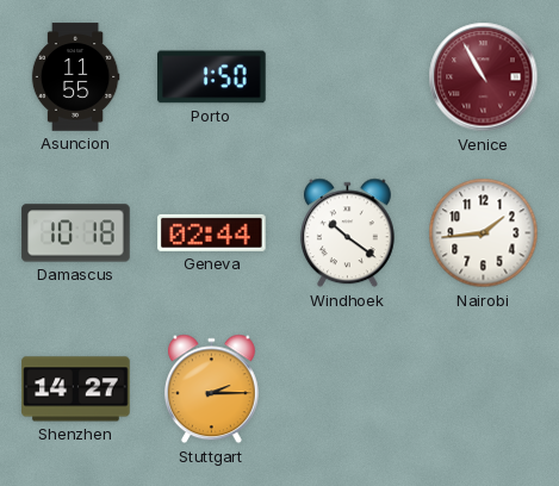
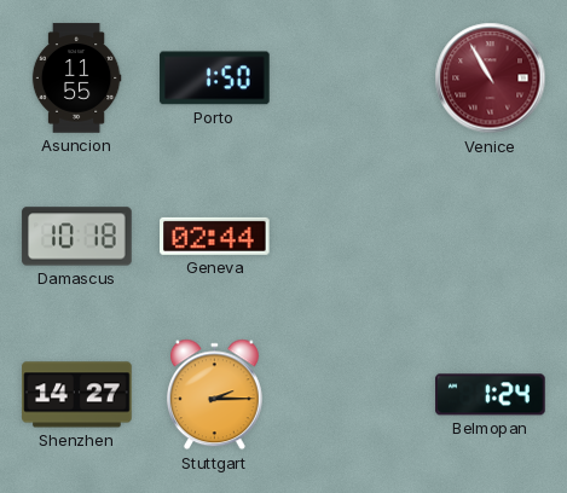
Windhoek: 10:21 -> none
Nairobi: 1:44 -> none
Belmopan: none -> 1:24
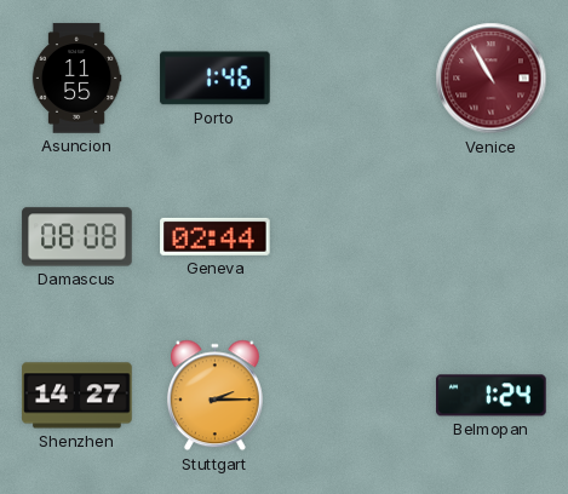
Porto: 1:50 -> 1:46
Damascus: 10:18 -> 08:08
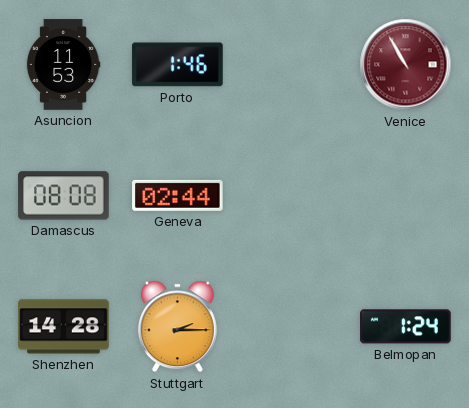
Asuncion: 11:55 -> 11:53
Shenzhen: 14:27 -> 14:28
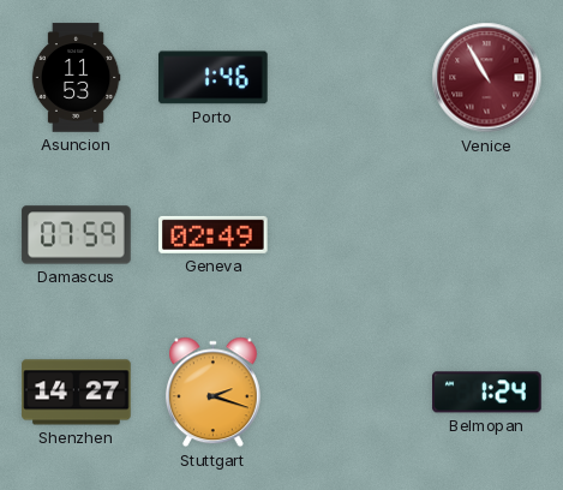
Damascus: 08:08 -> 07:59
Geneva: 02:44 -> 02:49
Shenzhen: 14:28 -> 14:27
Stuttgart: 2:15 -> 2:18
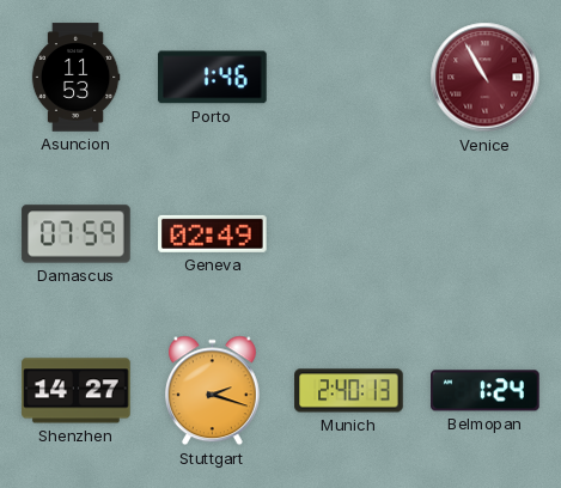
Munich: none -> 2:40
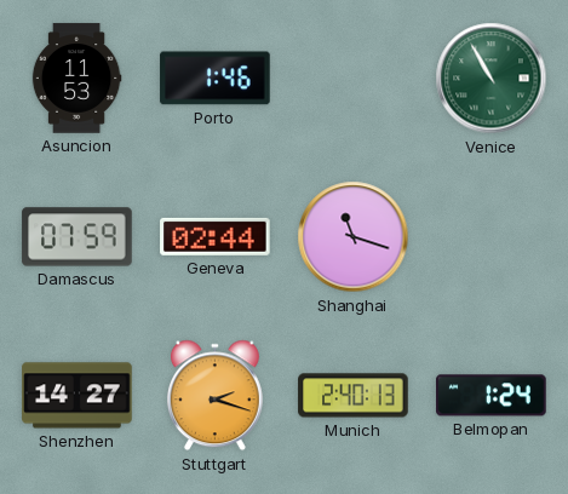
Venice dial: burgundy -> green
Geneva: 02:49 -> 02:44
Shanghai: none -> 11:18
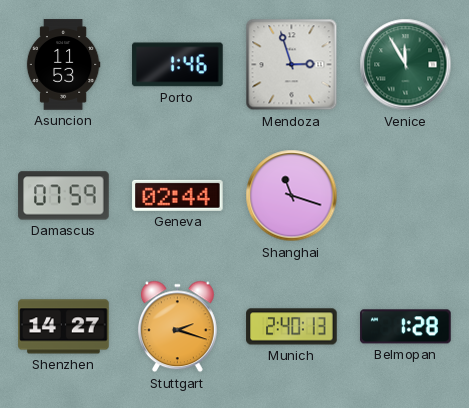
Mendoza: none -> 2:57
Venice: 10:55 -> 11:55
Belmopan: 1:24 -> 1:28
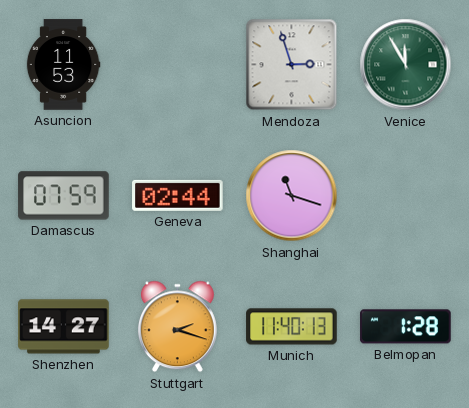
Porto: 1:46 -> none
Munich: 2:40 -> 11:40
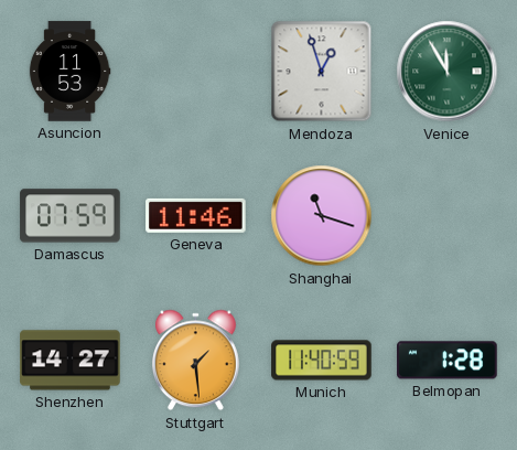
Mendoza: 2:57 -> 12:57
Geneva: 02:44 -> 11:46
Stuttgart: 2:18 -> 1:29
Munich: 11:40:13 -> 11:40:59
